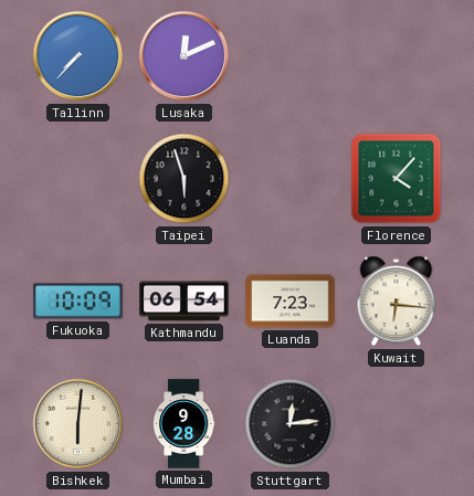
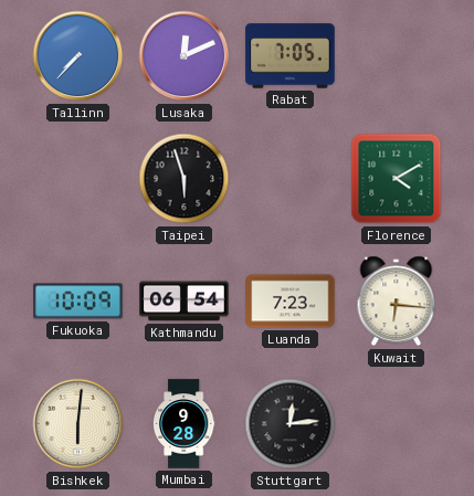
Rabat: none -> 7:05
Florence: 4:07 -> 4:10
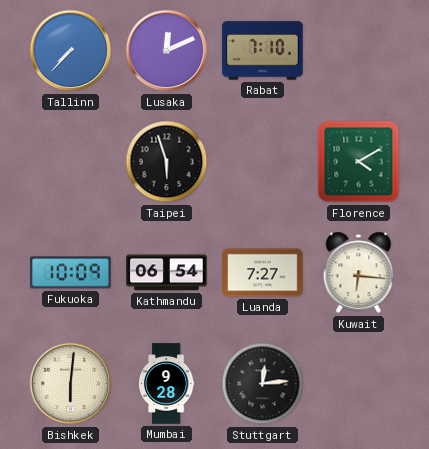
Rabat: 7:05 -> 7:10
Luanda: 7:23 -> 7:27
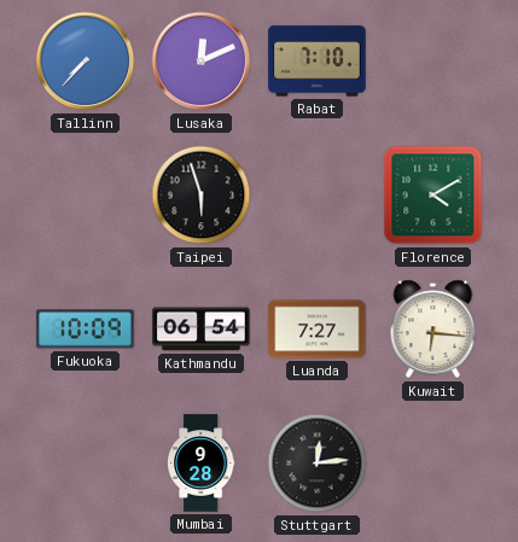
Bishkek: 6:01 -> none
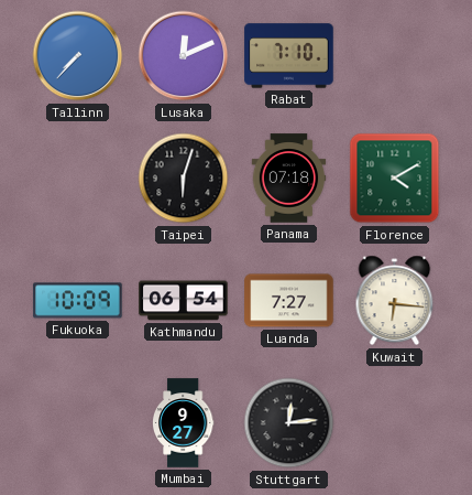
Taipei: 5:57 -> 6:03
Panama: none -> 07:18
Mumbai: 9:28 -> 9:27
